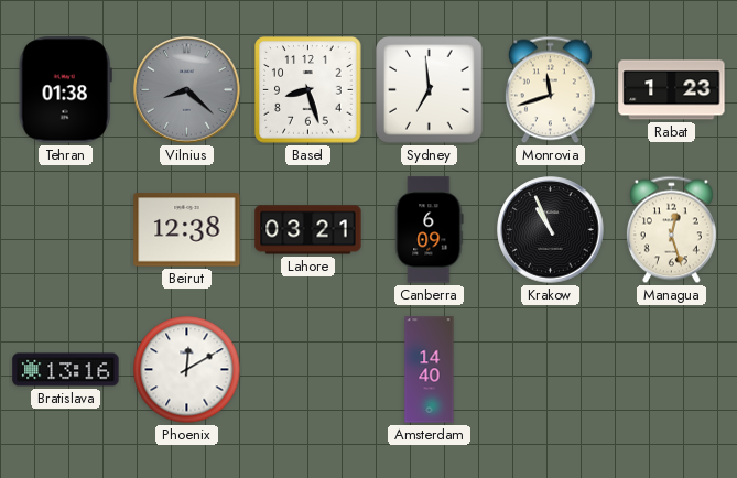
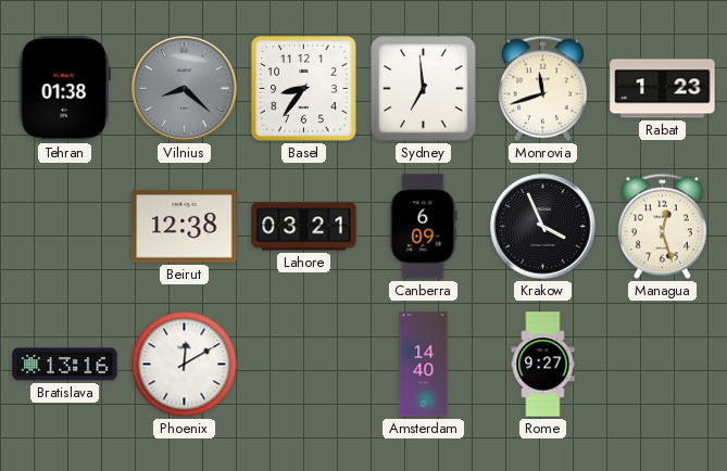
Basel: 8:27 -> 8:36
Krakow: 10:56 -> 3:56
Rome: none -> 9:27
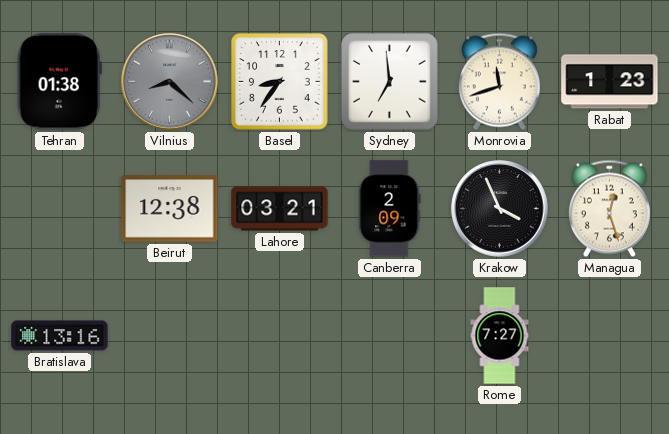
Canberra: 6:09 -> 2:09
Phoenix: 12:10 -> none
Amsterdam: 14:40 -> none
Rome: 9:27 -> 7:27
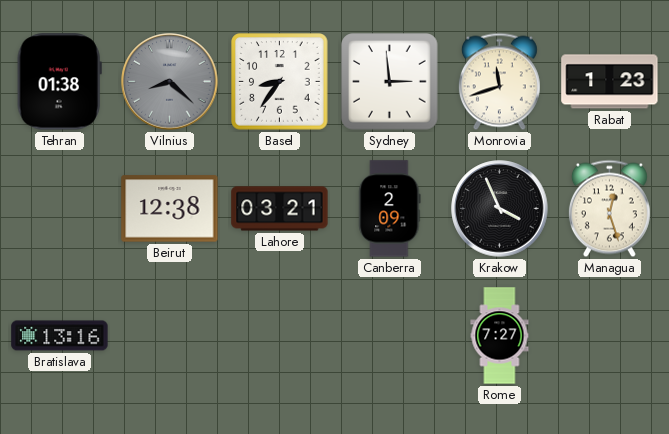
Sydney: 6:59 -> 2:59
